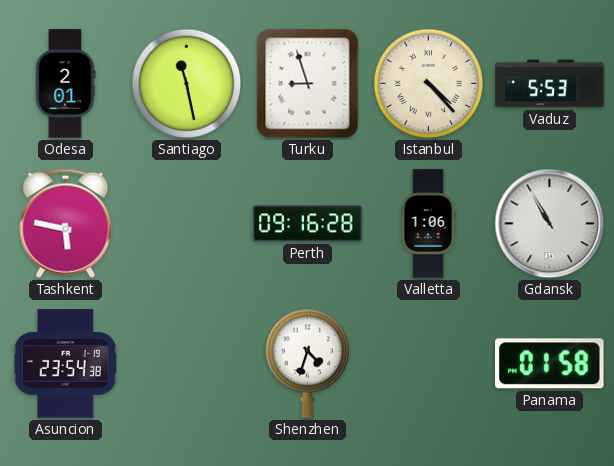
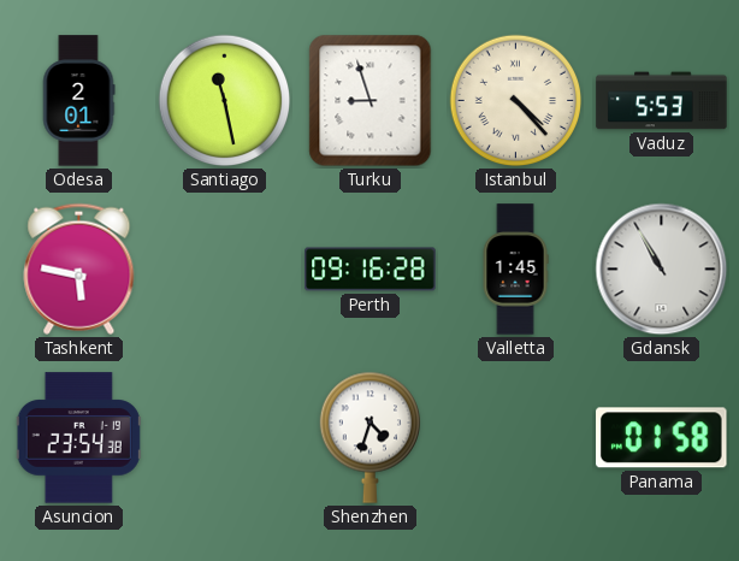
Valletta: 1:06 -> 1:45
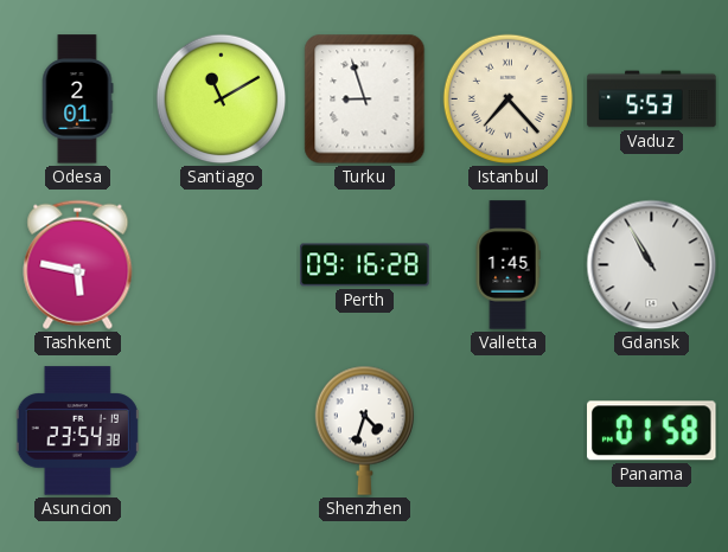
Santiago: 11:28 -> 11:10
Istanbul: 4:23 -> 7:23
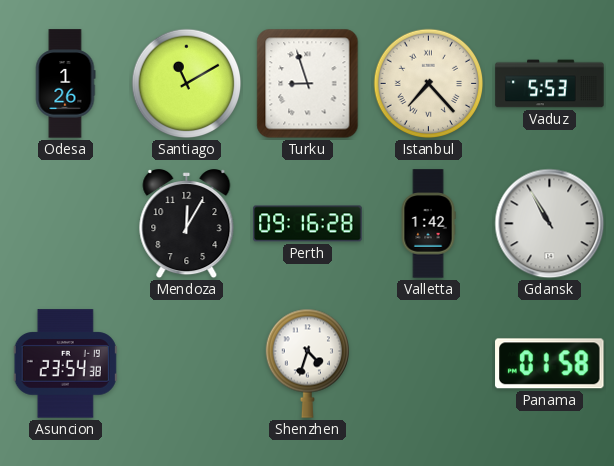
Odesa: 2:01 -> 1:26
Tashkent: 5:47 -> none
Mendoza: none -> 12:05
Valletta: 1:45 -> 1:42
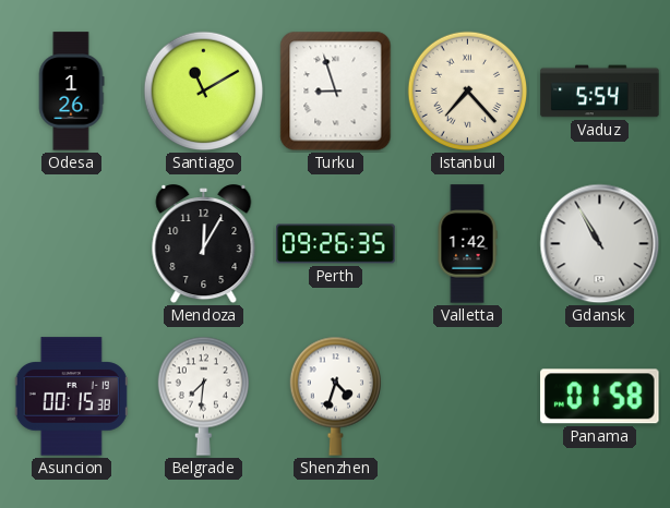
Vaduz: 5:53 -> 5:54
Perth: 09:16 -> 09:26
Asuncion: 23:54 -> 00:15
Belgrade: none -> 7:31
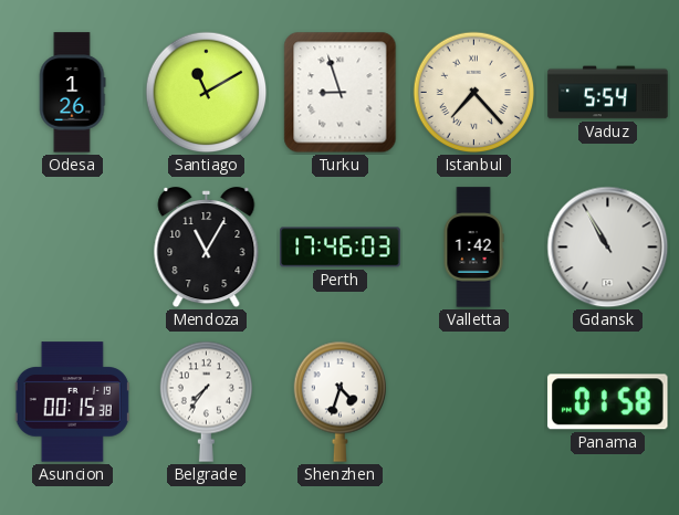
Mendoza: 12:05 -> 11:05
Perth: 09:26 -> 17:46
Belgrade: 7:31 -> 7:36
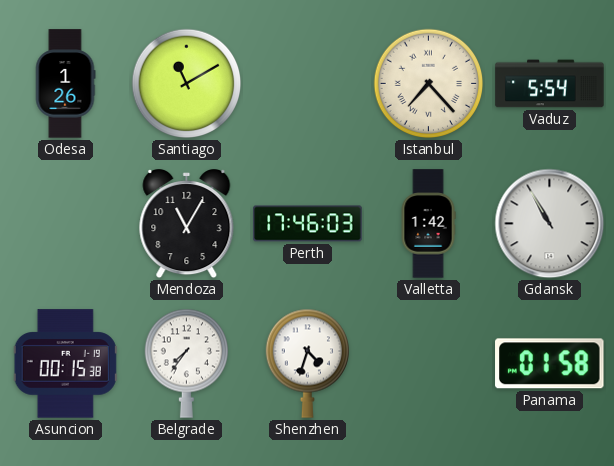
Turku: 8:57 -> none
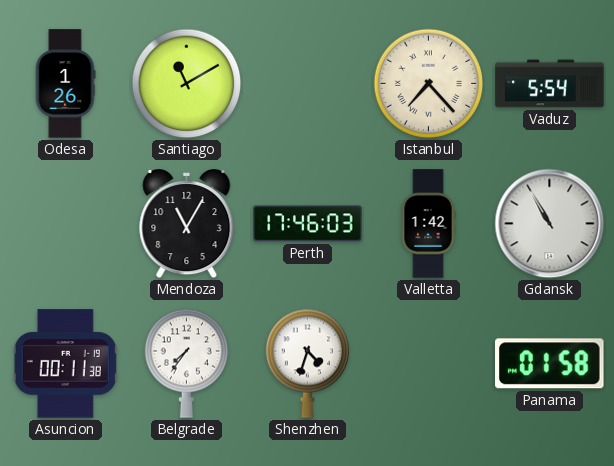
Asuncion: 00:15 -> 00:11
